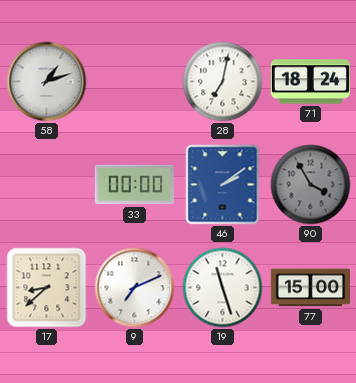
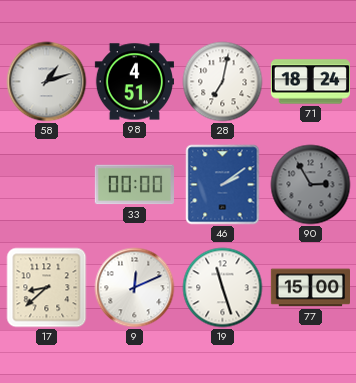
98: none -> 4:51
90: 3:55 -> 2:55
9: 7:11 -> 12:11
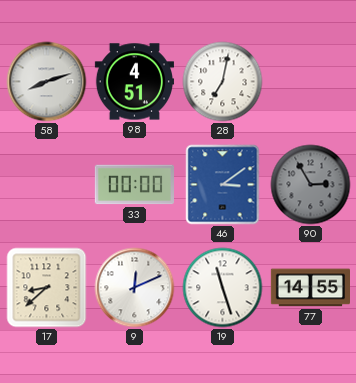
58: 1:12 -> 8:12
71: 18:24 -> none
46: 2:09 -> 3:09
77: 15:00 -> 14:55
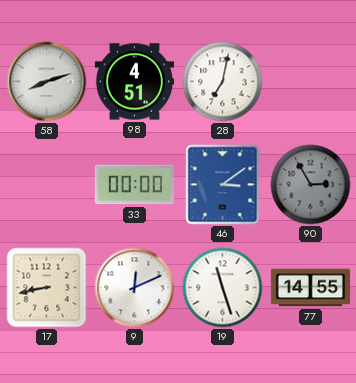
17: 8:38 -> 8:43
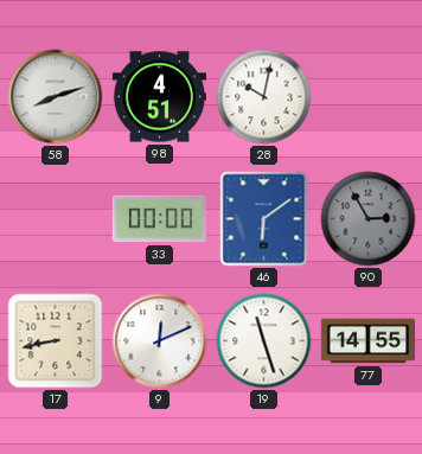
28: 7:02 -> 10:02
46: 3:09 -> 6:09
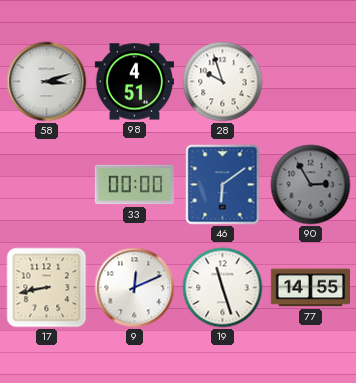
58: 8:12 -> 3:12
28: 10:02 -> 9:57
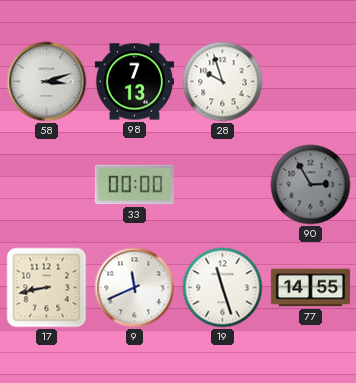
98: 4:51 -> 7:13
46: 6:09 -> none
9: 12:11 -> 11:41
